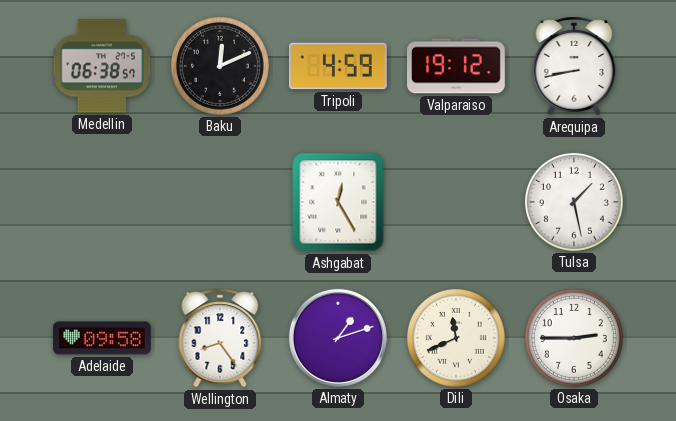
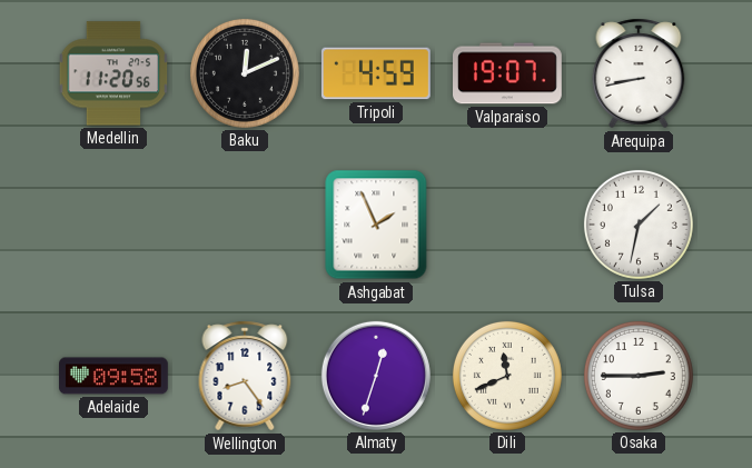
Medellin: 06:38 -> 11:20
Valparaiso: 19:12 -> 19:07
Ashgabat: 12:25 -> 1:56
Tulsa: 1:28 -> 1:32
Almaty: 1:12 -> 12:33
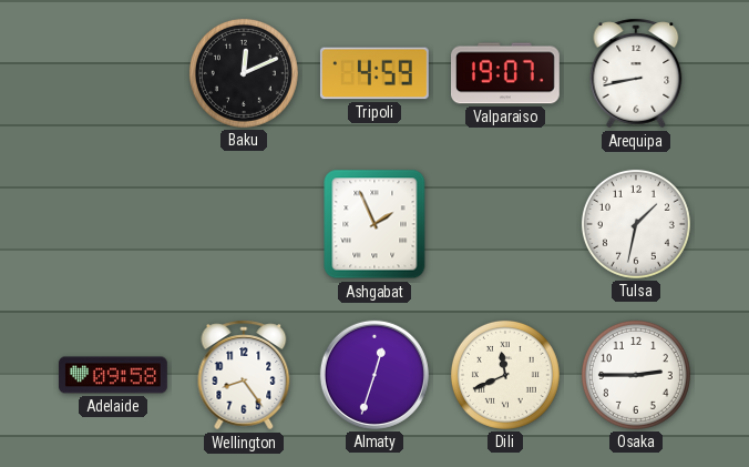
Medellin: 11:20 -> none
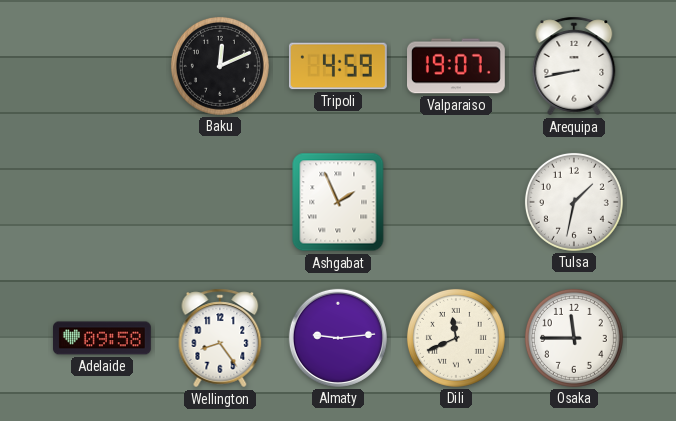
Almaty: 12:33 -> 9:14
Osaka: 2:45 -> 11:45
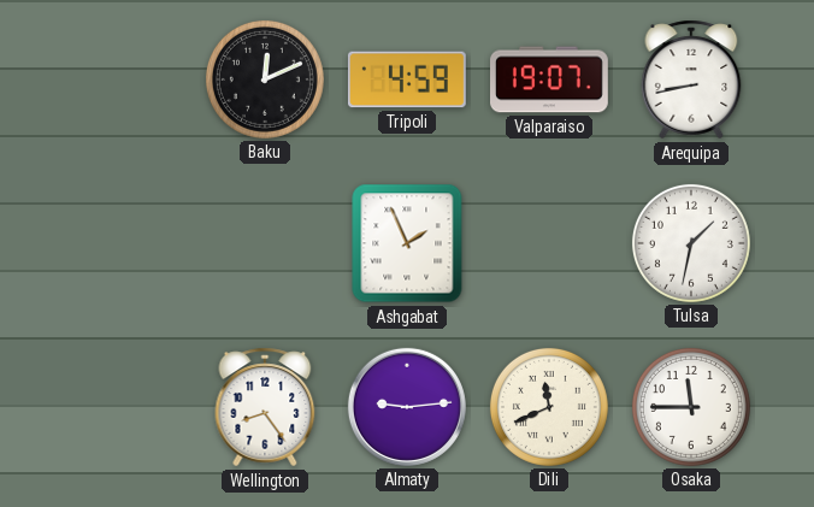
Adelaide: 09:58 -> none
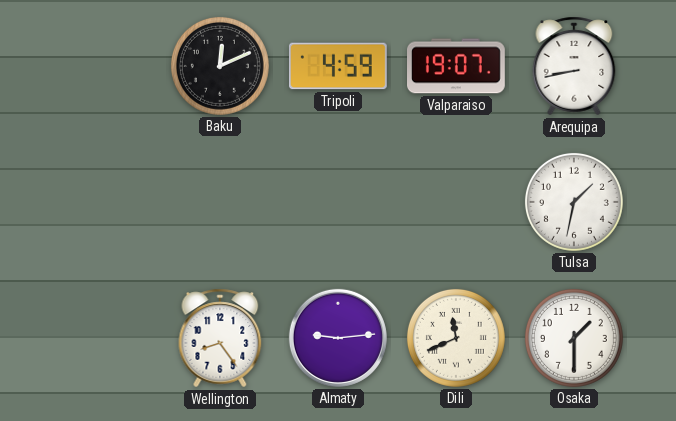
Ashgabat: 1:56 -> none
Osaka: 11:45 -> 1:30
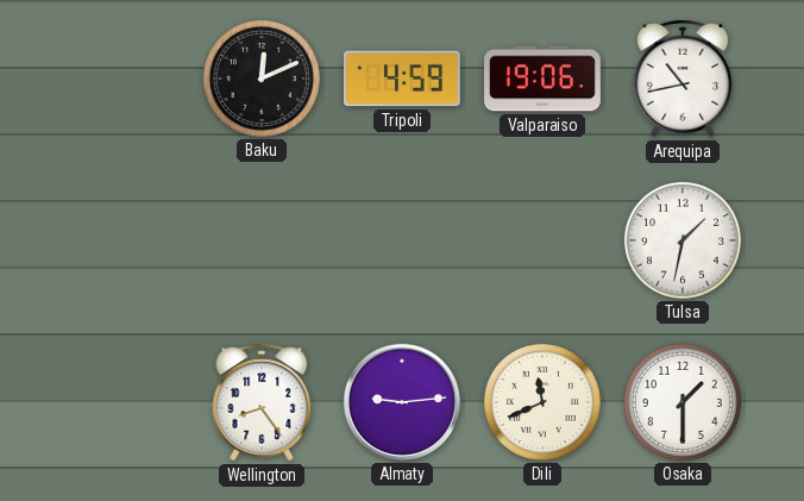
Valparaiso: 19:07 -> 19:06
Arequipa: 8:43 -> 10:43
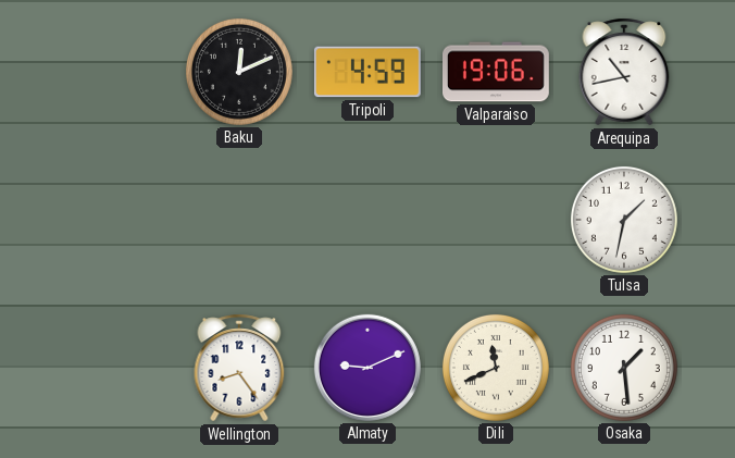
Almaty: 9:14 -> 9:11
Osaka: 1:30 -> 1:29
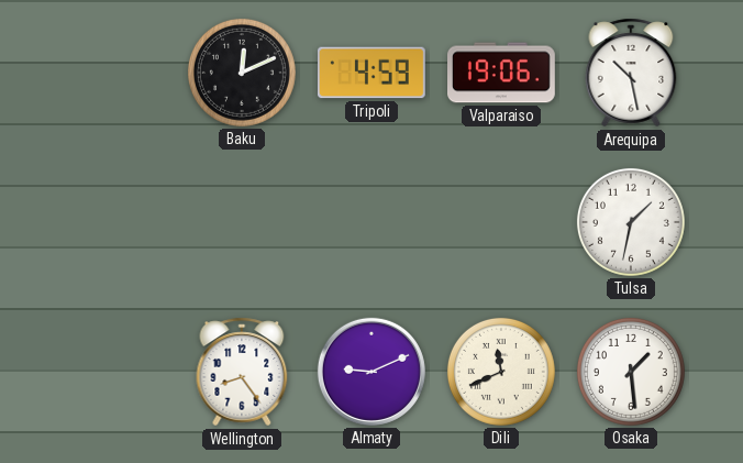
Arequipa: 10:43 -> 10:28
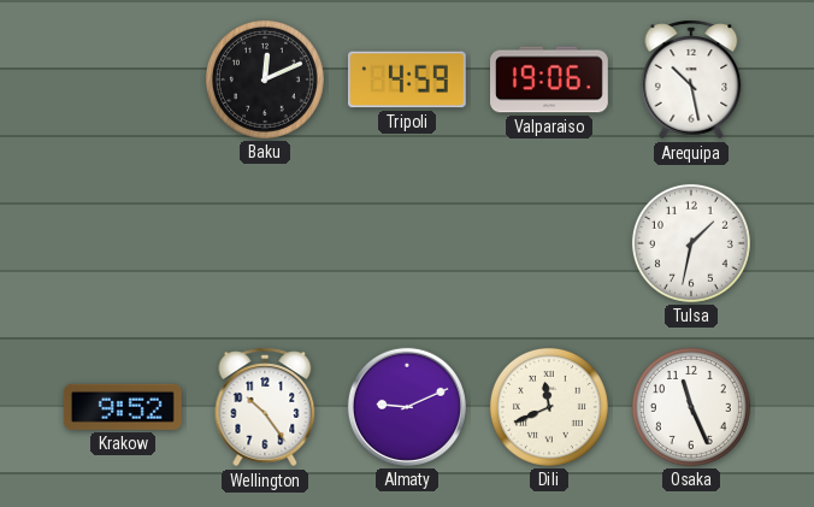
Krakow: none -> 9:52
Wellington: 8:24 -> 10:24
Osaka: 1:29 -> 11:26
